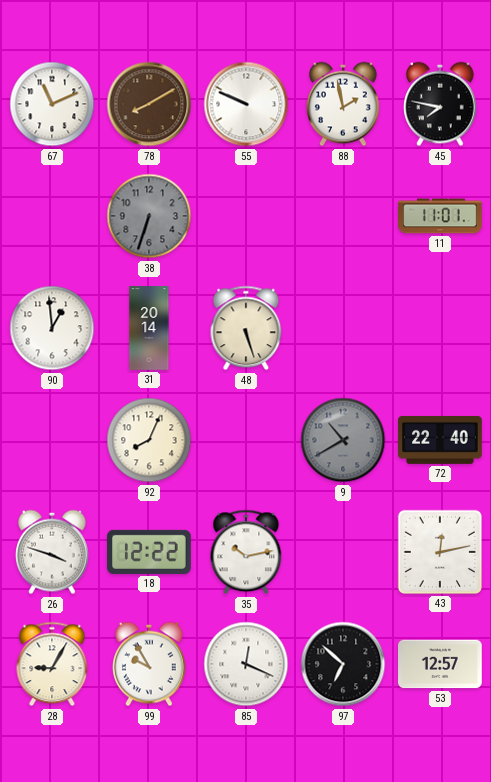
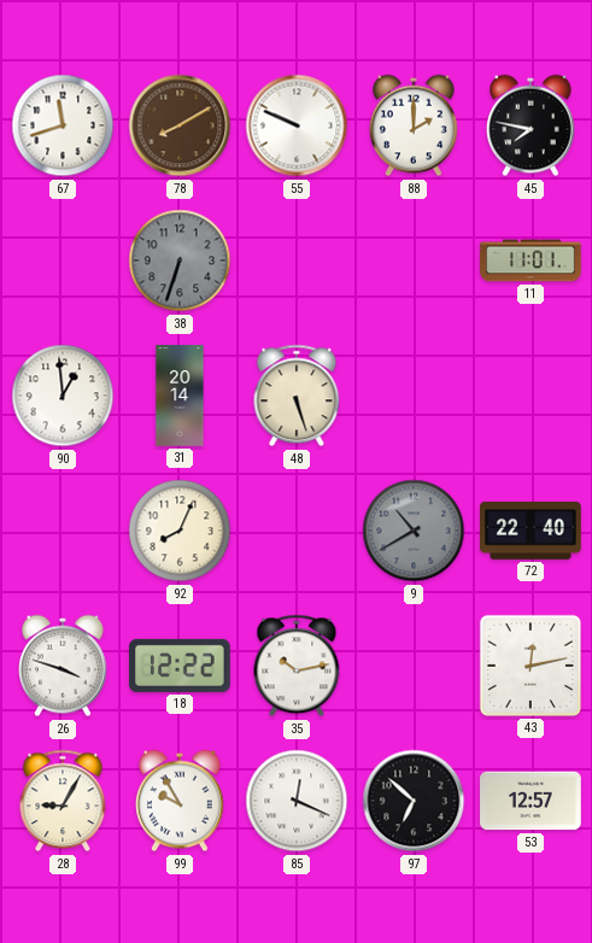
67: 11:11 -> 11:42
88: 1:58 -> 2:00
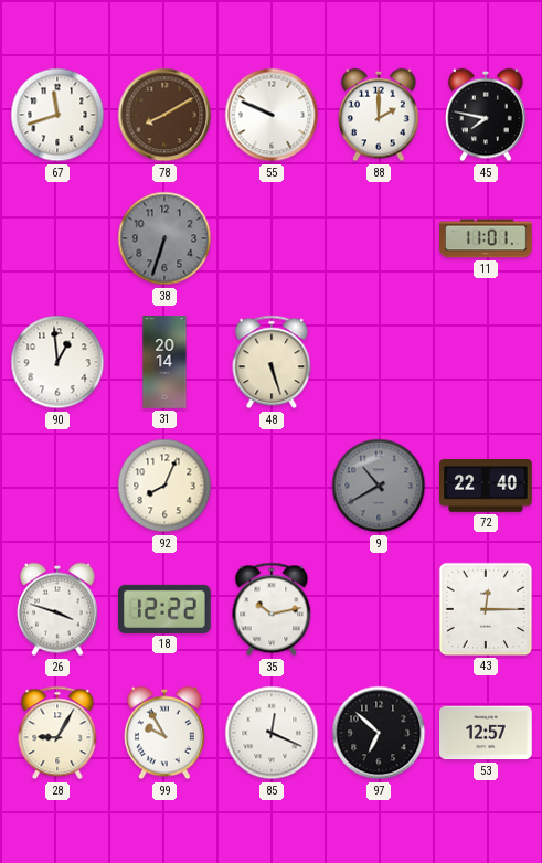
43: 12:13 -> 12:15
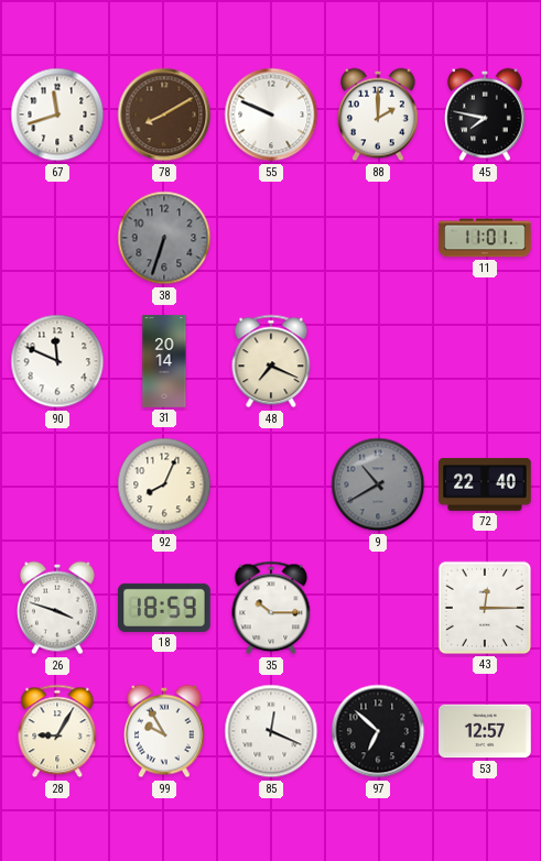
90: 12:59 -> 11:49
48: 5:27 -> 7:19
18: 12:22 -> 18:59
35: 10:13 -> 10:15
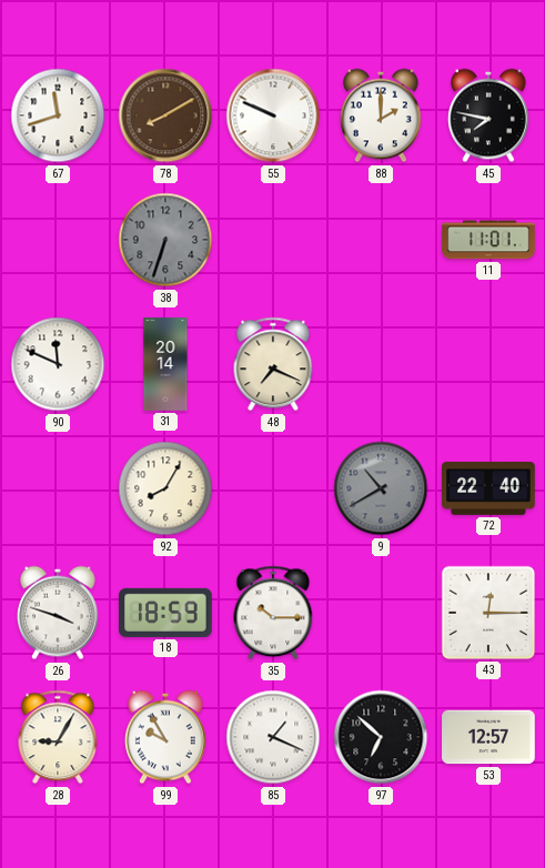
92: 8:04 -> 8:05
85: 12:19 -> 1:19
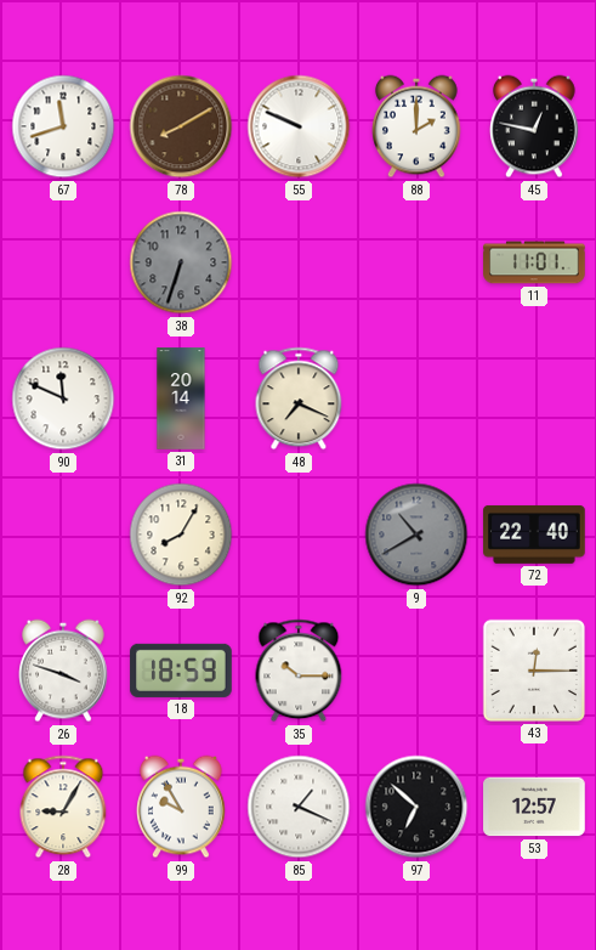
45: 7:47 -> 12:47
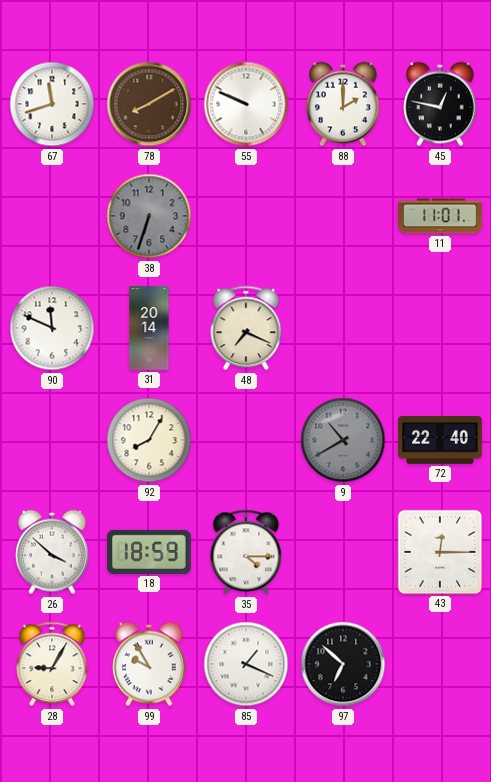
26: 3:48 -> 3:52
35: 10:15 -> 4:15
53: 12:57 -> none
